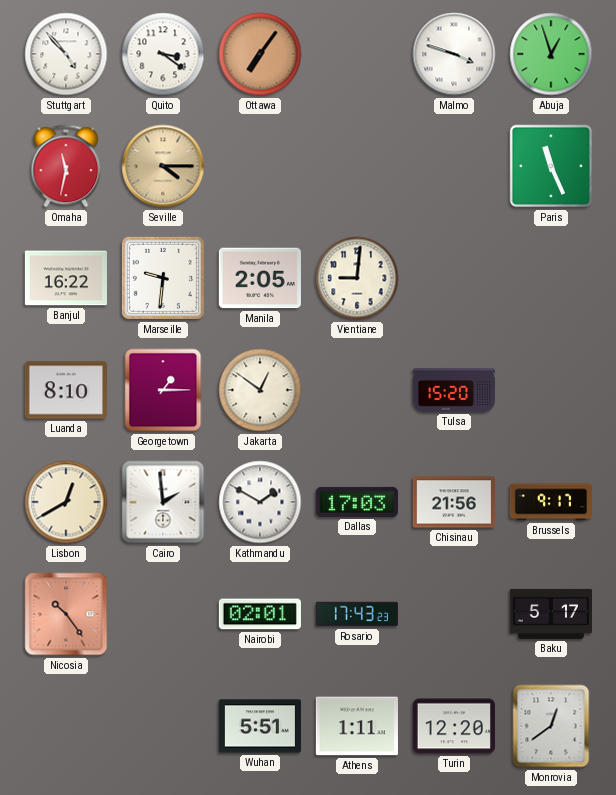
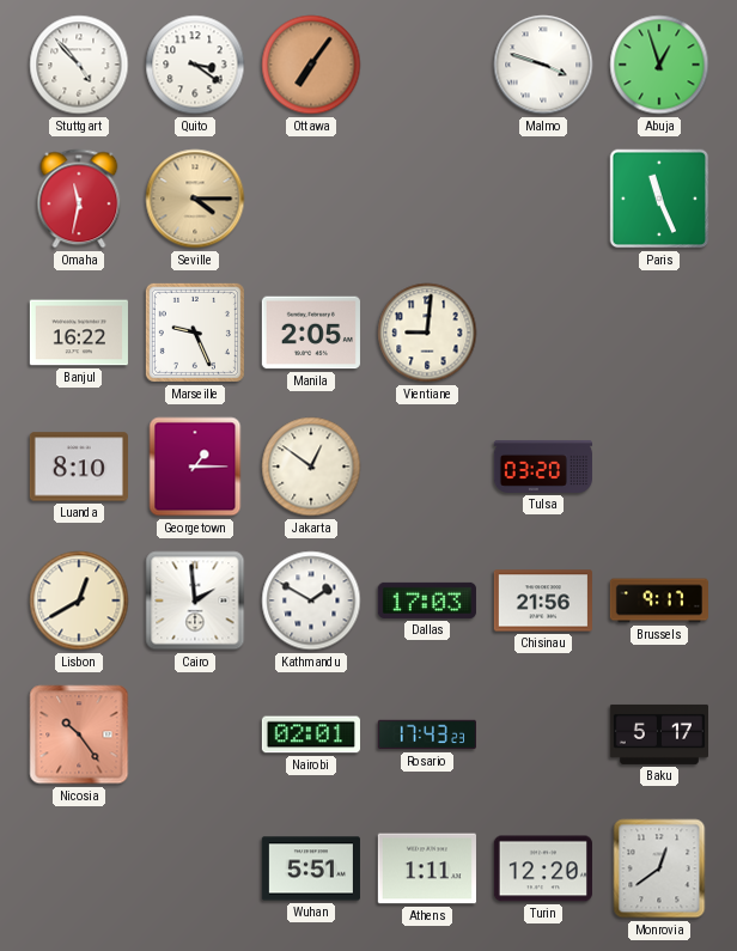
Marseille: 9:31 -> 9:26
Tulsa: 15:20 -> 03:20
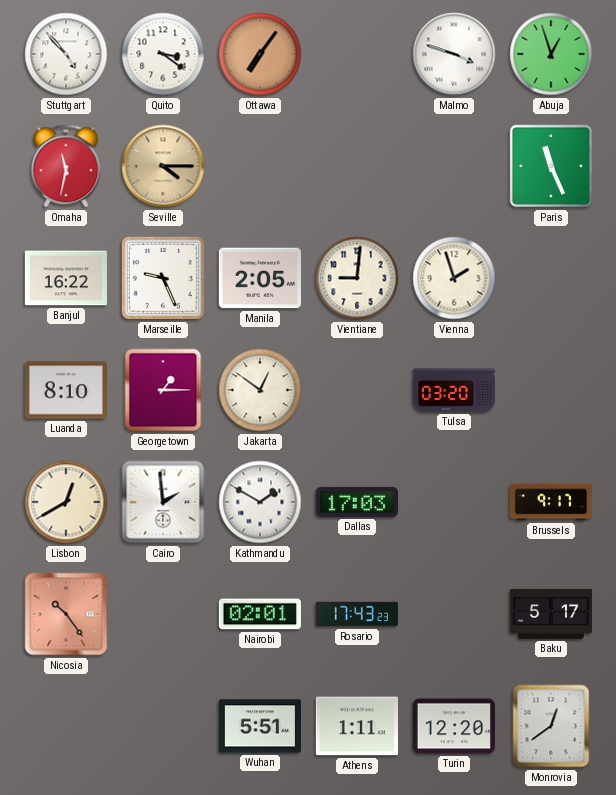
Vienna: none -> 1:57
Chisinau: 21:56 -> none
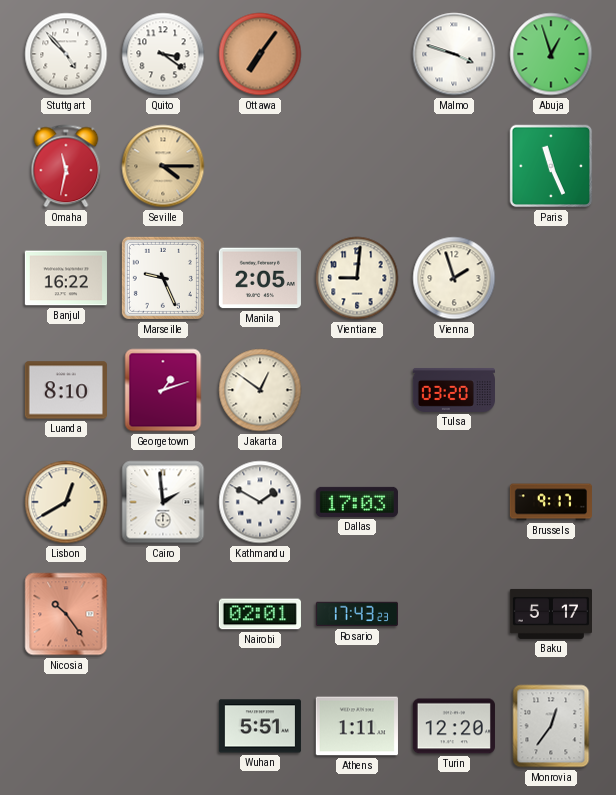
Georgetown: 1:15 -> 1:12
Monrovia: 12:39 -> 12:36
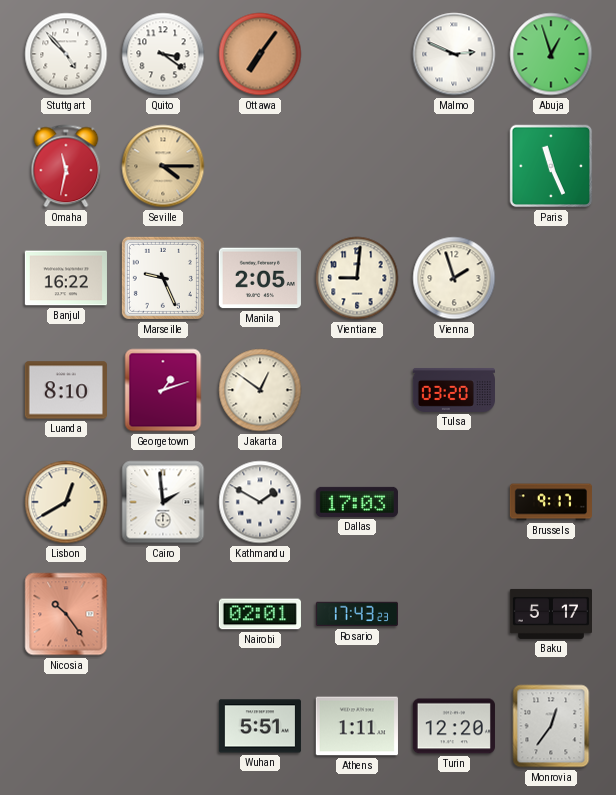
Malmo: 3:48 -> 2:49
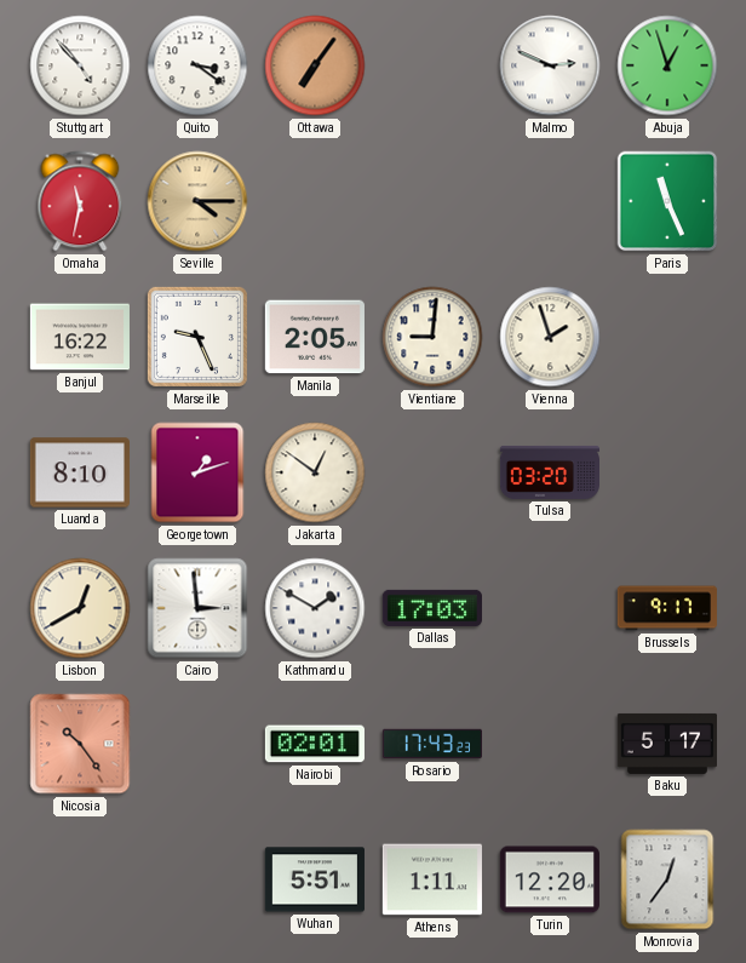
Cairo: 1:59 -> 2:59
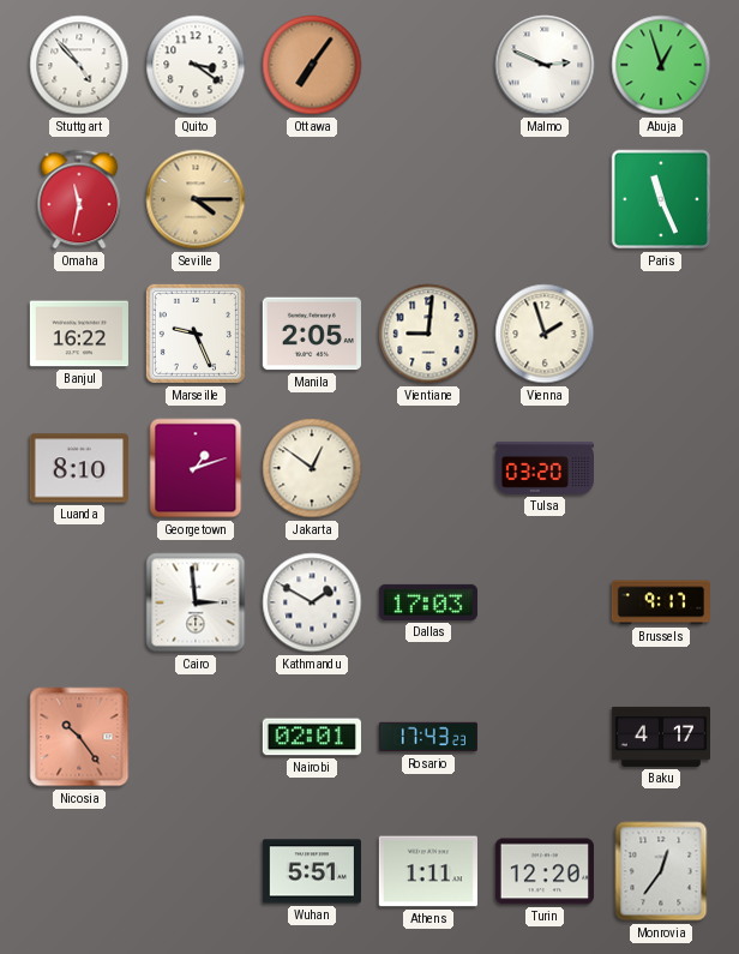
Lisbon: 12:40 -> none
Baku: 5:17 -> 4:17
